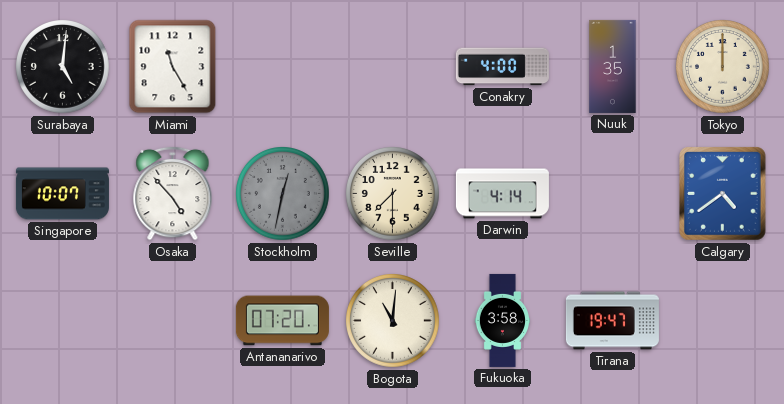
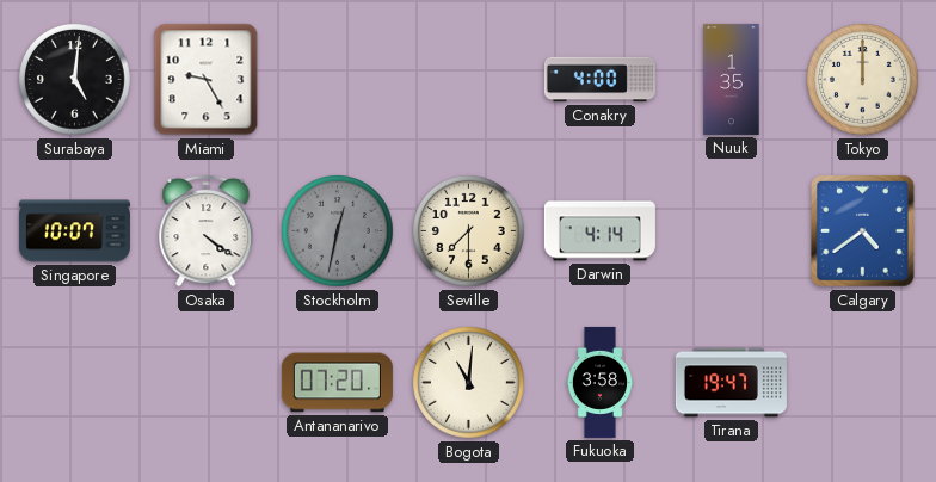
Miami: 11:25 -> 9:25
Osaka: 4:53 -> 4:21
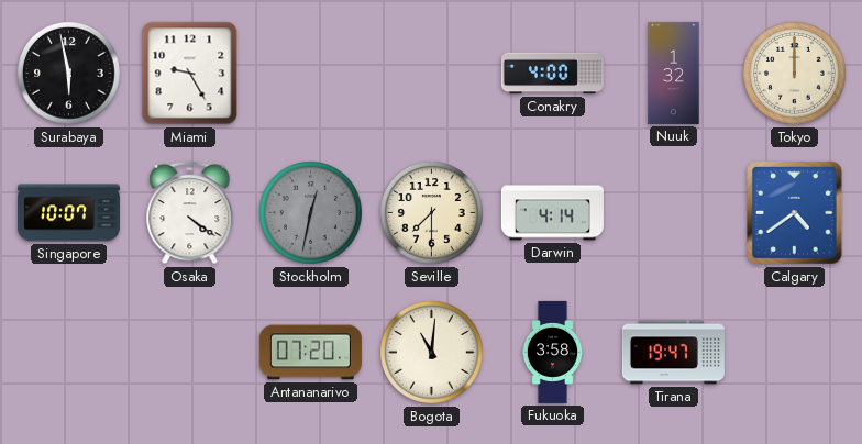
Surabaya: 5:01 -> 5:58
Nuuk: 1:35 -> 1:32
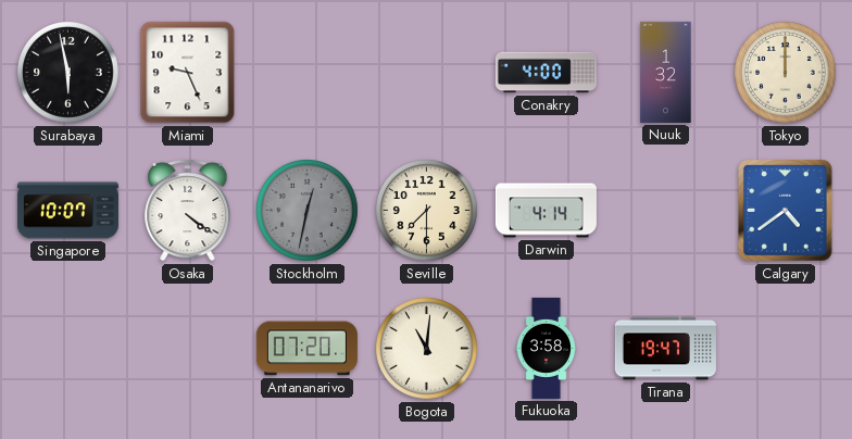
Miami: 9:25 -> 9:26
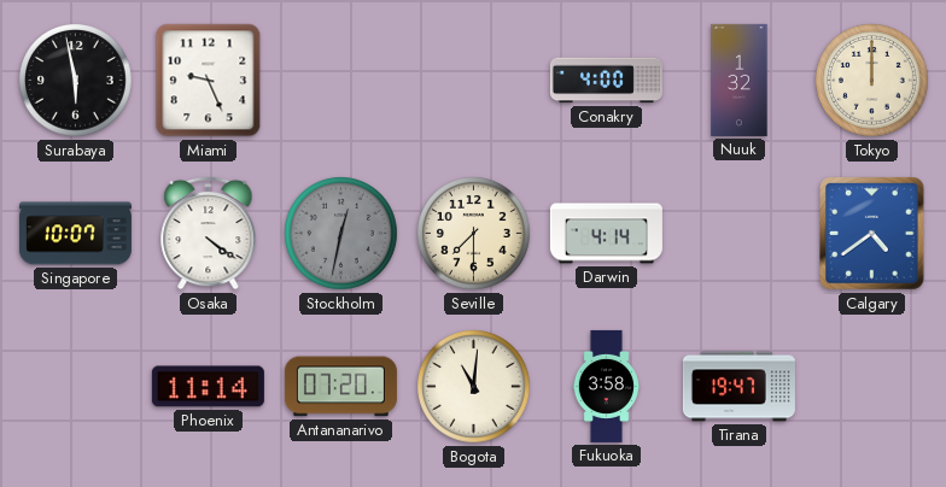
Phoenix: none -> 11:14
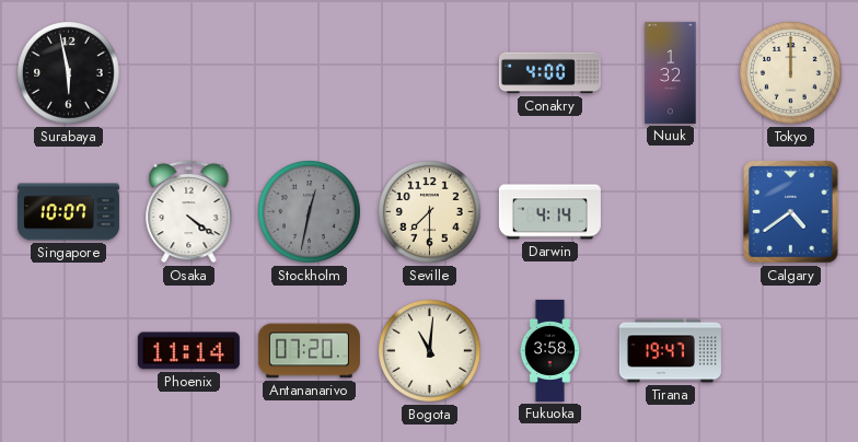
Miami: 9:26 -> none
